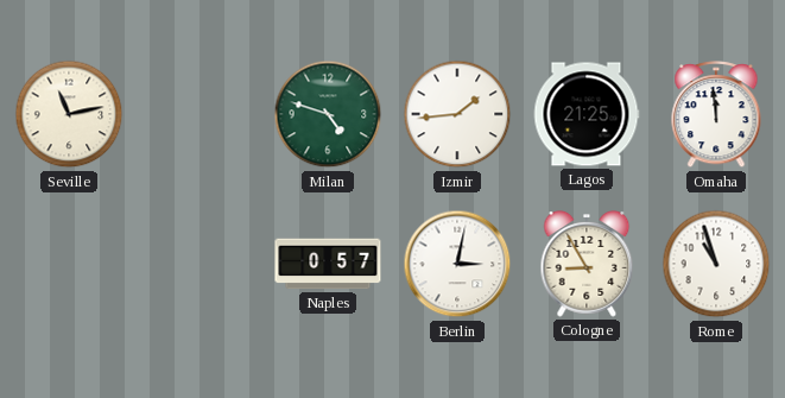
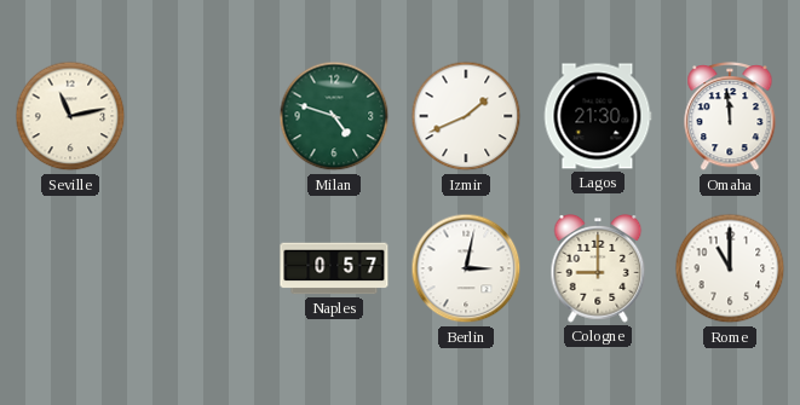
Izmir: 1:44 -> 1:41
Lagos: 21:25 -> 21:30
Cologne: 8:55 -> 9:00
Rome: 10:57 -> 11:00
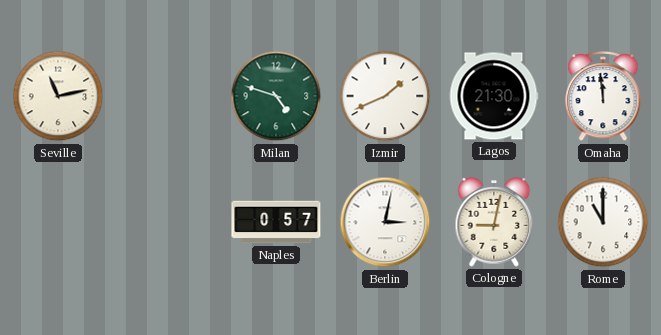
Cologne: 9:00 -> 9:02
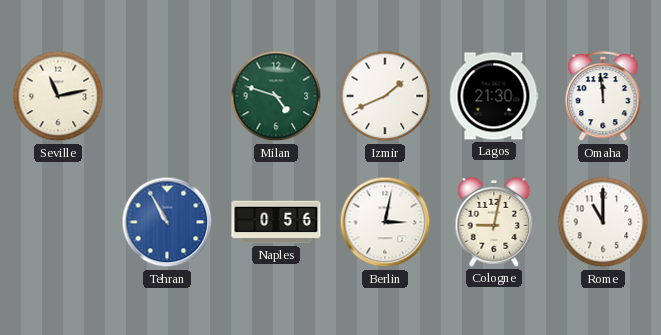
Tehran: none -> 10:55
Naples: 0:57 -> 0:56
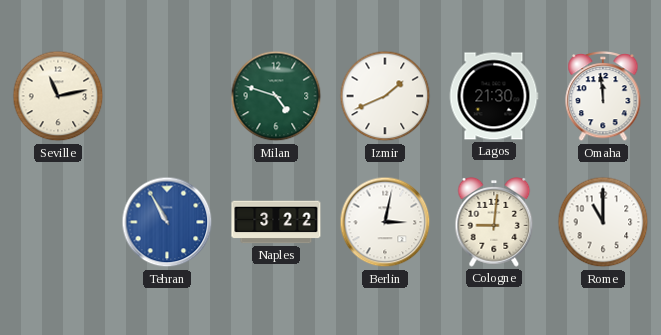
Naples: 0:56 -> 3:22
Cologne: 9:02 -> 9:01
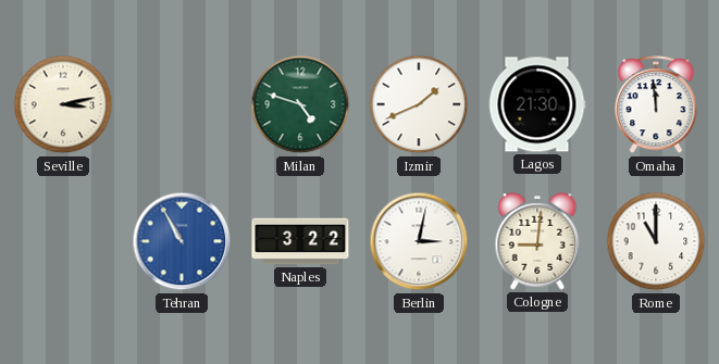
Seville: 11:13 -> 3:13
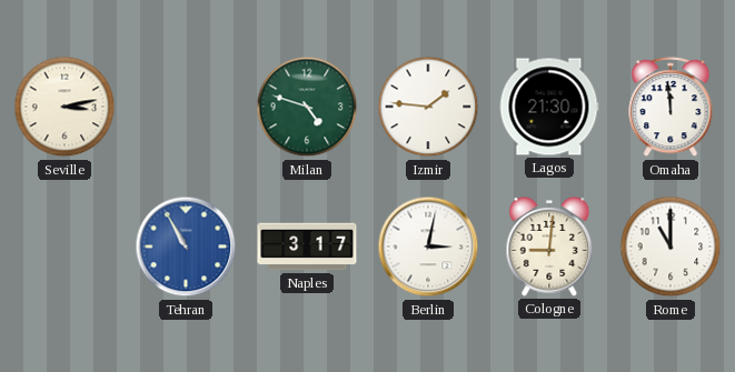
Izmir: 1:41 -> 1:46
Naples: 3:22 -> 3:17
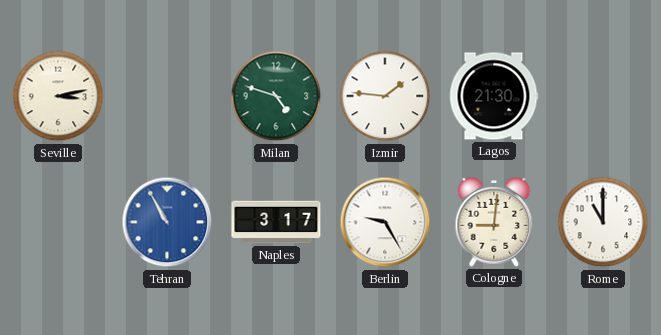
Omaha: 11:59 -> none
Berlin: 3:02 -> 9:25
